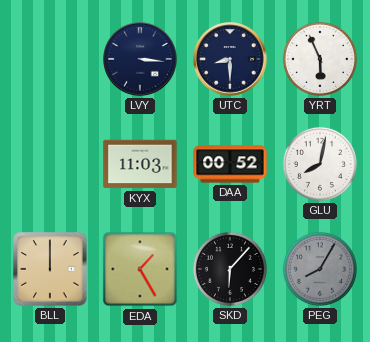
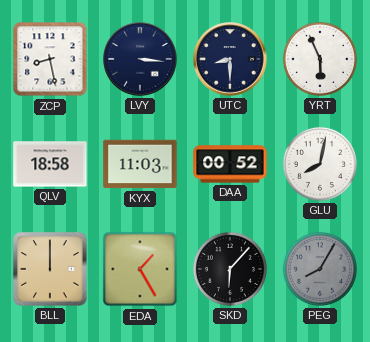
ZCP: none -> 8:28
QLV: none -> 18:58
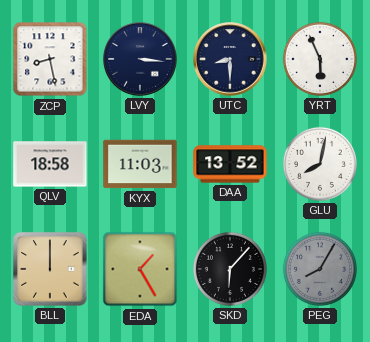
DAA: 00:52 -> 13:52
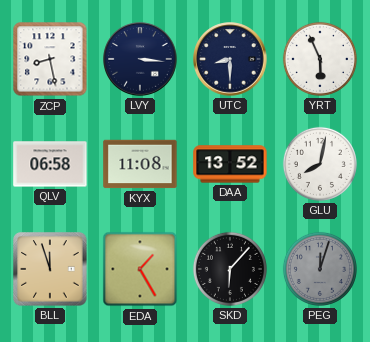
QLV: 18:58 -> 06:58
KYX: 11:03 -> 11:08
BLL: 12:00 -> 11:57
PEG: 8:05 -> 12:03
